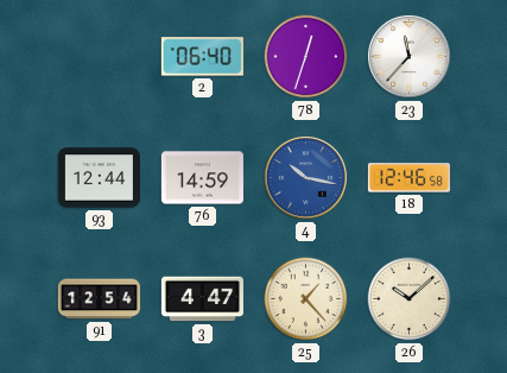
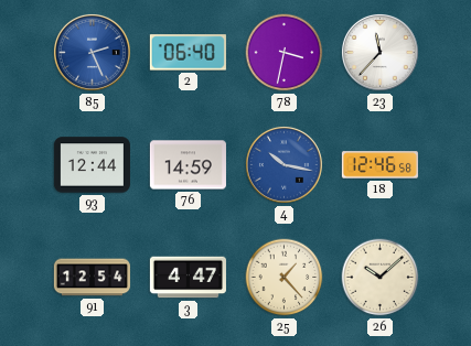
85: none -> 2:26
78: 12:33 -> 3:32
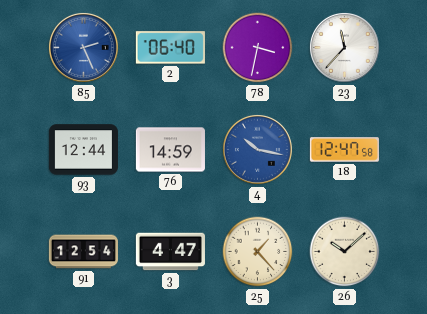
18: 12:46 -> 12:47
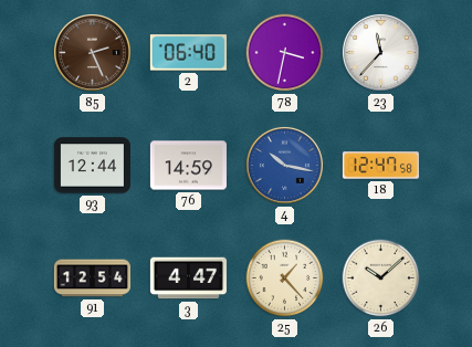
85 dial: blue -> brown
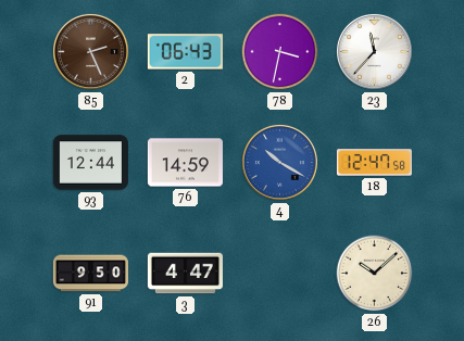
2: 06:40 -> 06:43
4: 10:17 -> 10:20
91: 12:54 -> 9:50
25: 1:23 -> none
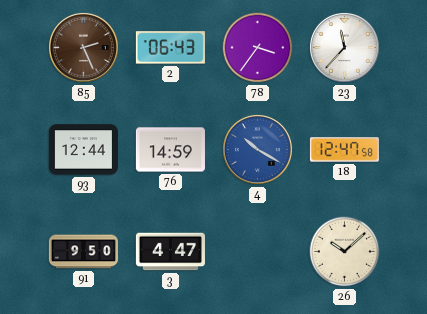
78: 3:32 -> 3:36
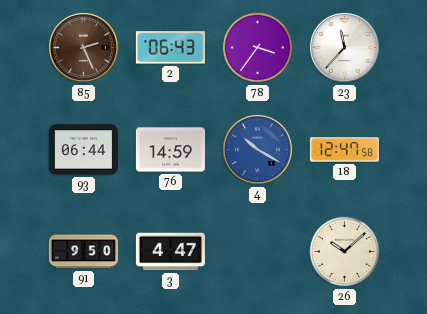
93: 12:44 -> 06:44
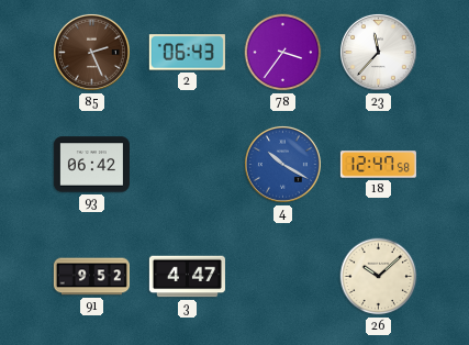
93: 06:44 -> 06:42
76: 14:59 -> none
91: 9:50 -> 9:52
